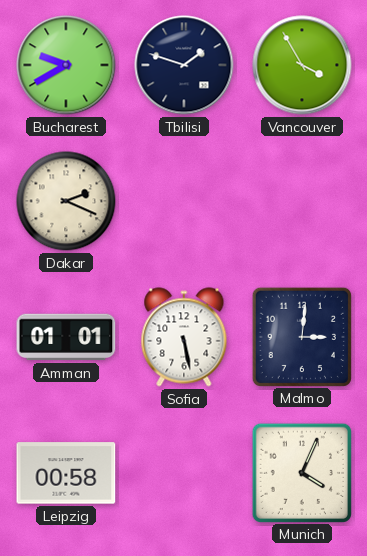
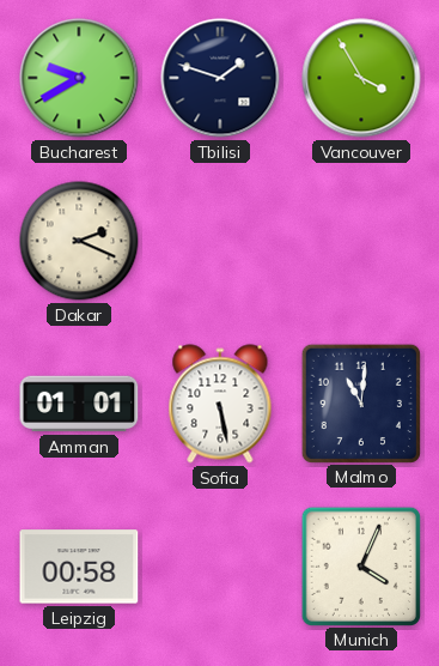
Malmo: 3:01 -> 11:01
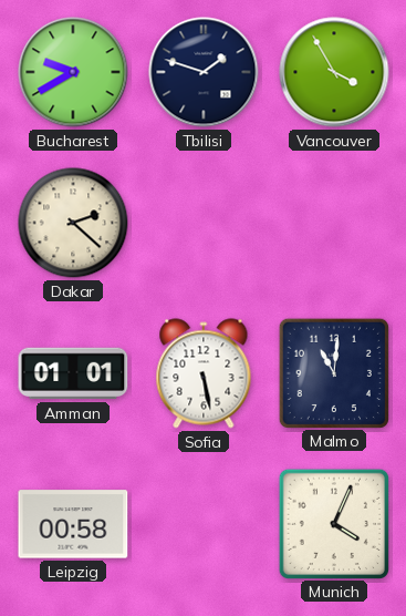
Dakar: 2:19 -> 2:22
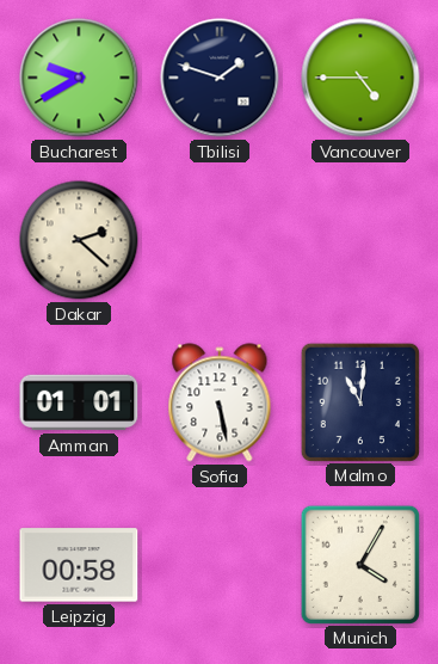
Vancouver: 3:55 -> 4:45
Munich: 4:04 -> 4:05
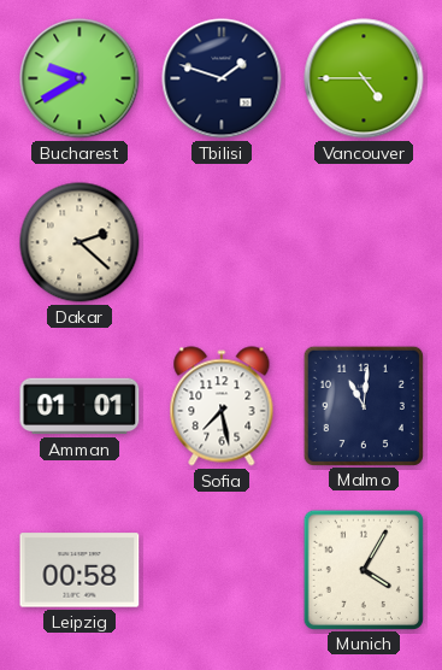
Sofia: 5:28 -> 7:28
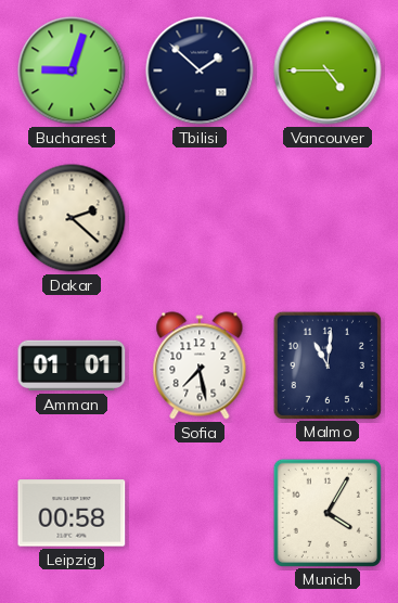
Bucharest: 9:40 -> 9:03
Tbilisi: 1:48 -> 1:52
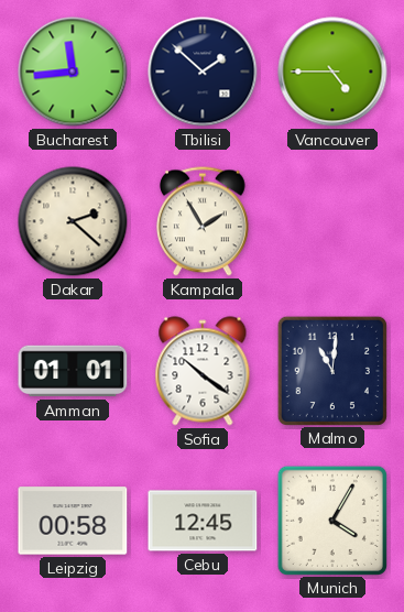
Bucharest: 9:03 -> 11:44
Kampala: none -> 1:55
Sofia: 7:28 -> 10:21
Cebu: none -> 12:45
